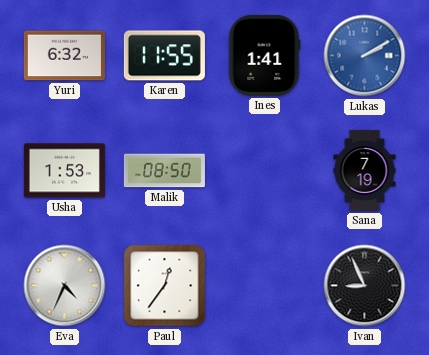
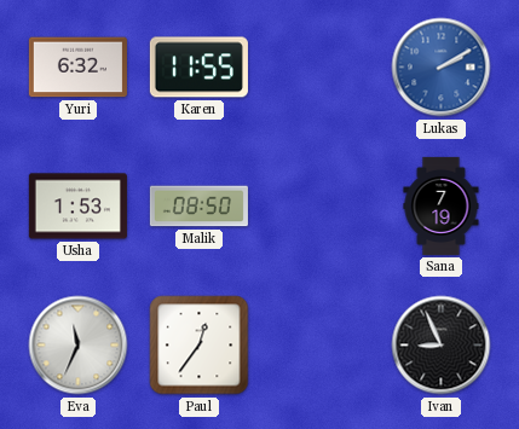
Ines: 1:41 -> none
Eva: 4:34 -> 11:34
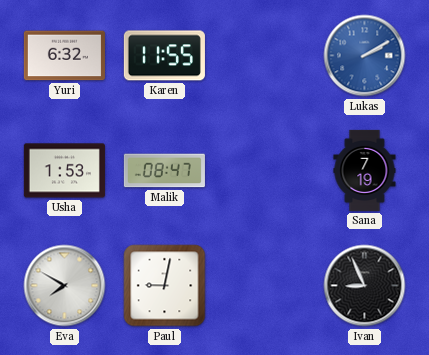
Malik: 08:50 -> 08:47
Eva: 11:34 -> 7:50
Paul: 12:36 -> 9:02
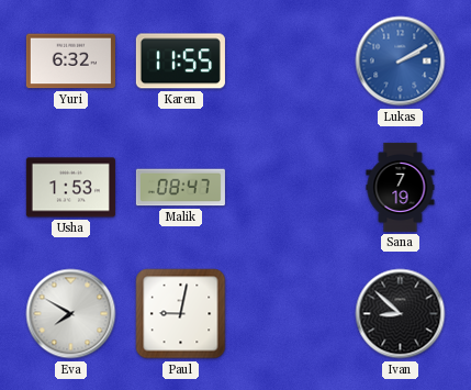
Ivan: 8:56 -> 8:52
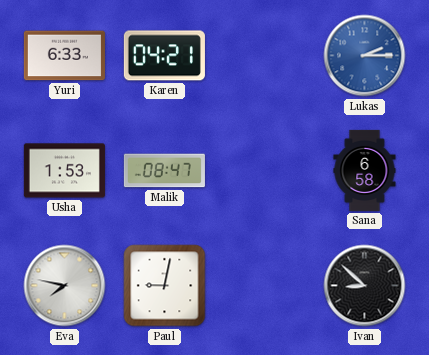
Yuri: 6:32 -> 6:33
Karen: 11:55 -> 04:21
Lukas: 2:10 -> 2:15
Sana: 7:19 -> 6:58
Eva: 7:50 -> 7:47
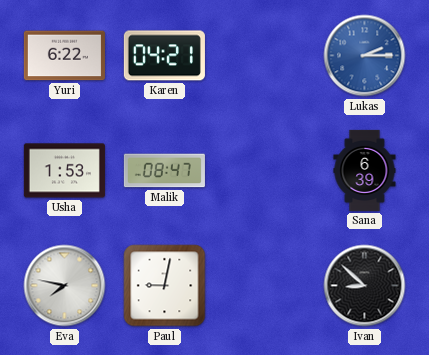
Yuri: 6:33 -> 6:22
Sana: 6:58 -> 6:39
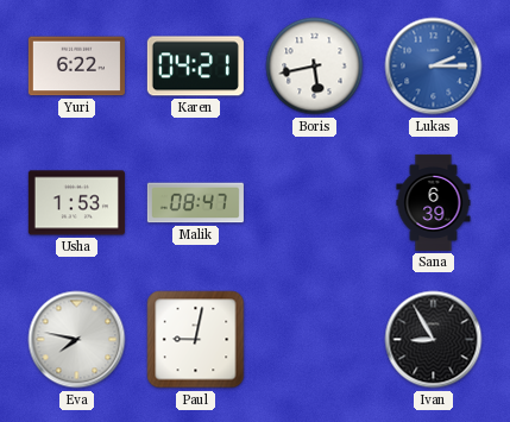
Boris: none -> 5:43
Ivan: 8:52 -> 8:55
